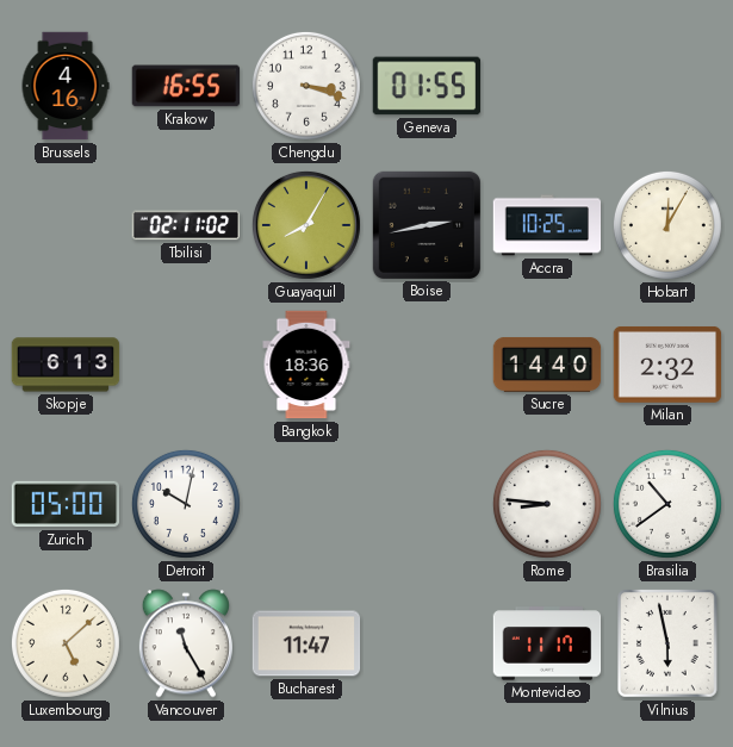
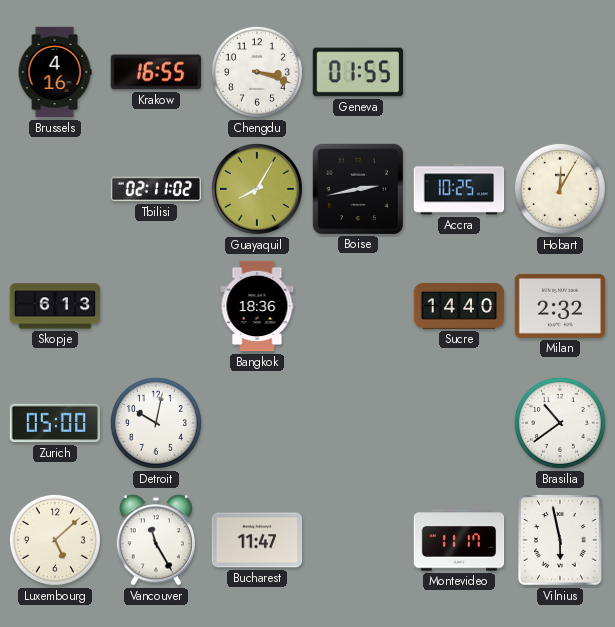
Rome: 8:46 -> none
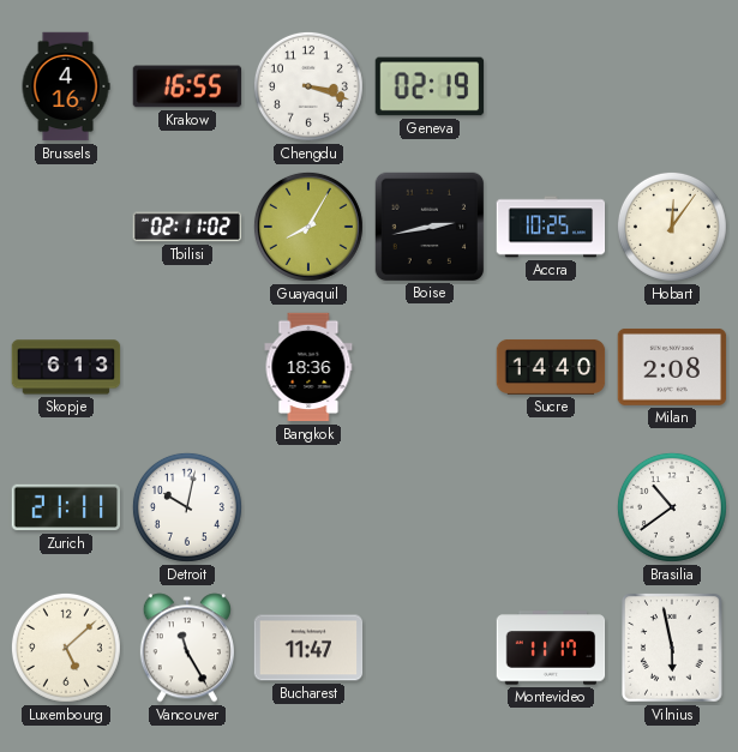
Geneva: 01:55 -> 02:19
Hobart: 12:05 -> 12:06
Milan: 2:32 -> 2:08
Zurich: 05:00 -> 21:11
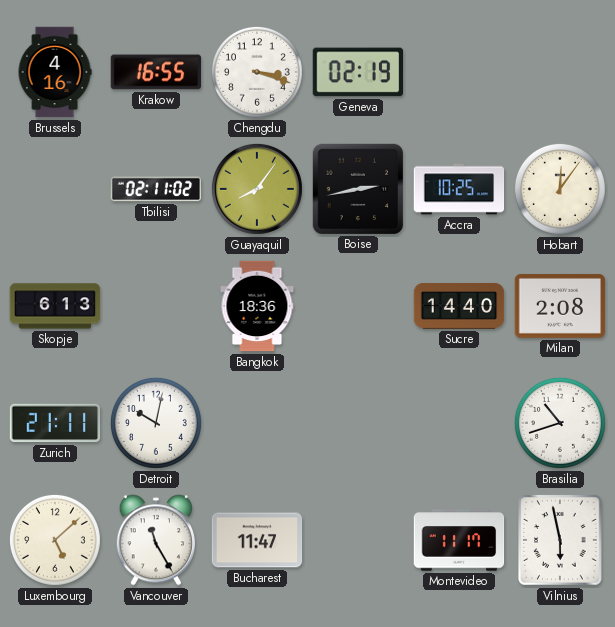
Guayaquil: 8:05 -> 8:06
Brasilia: 10:39 -> 10:42
